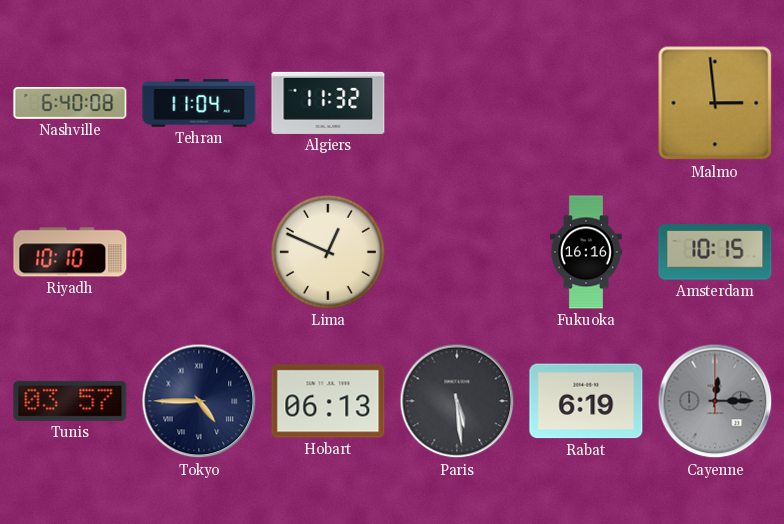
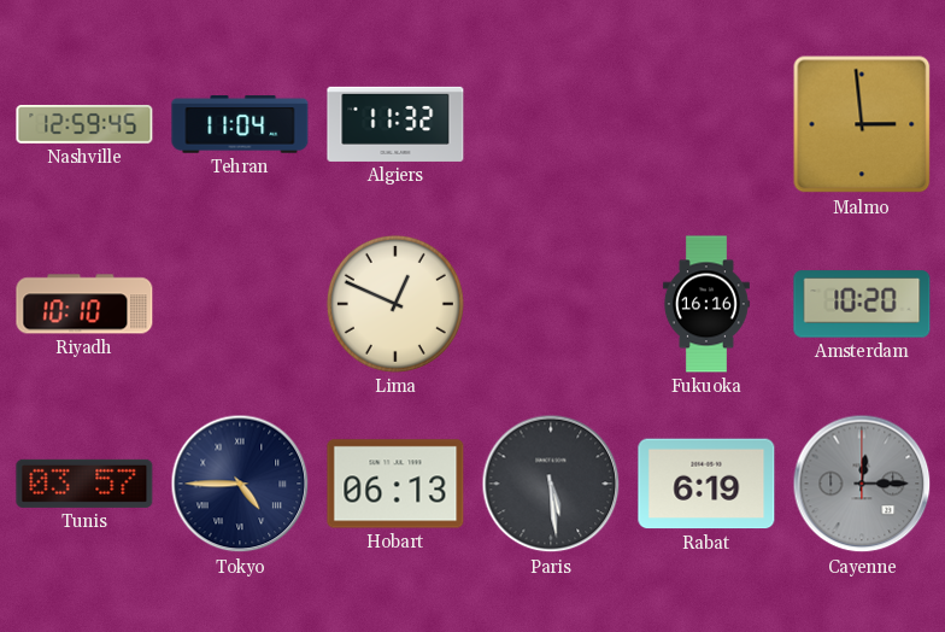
Nashville: 6:40 -> 12:59
Amsterdam: 10:15 -> 10:20
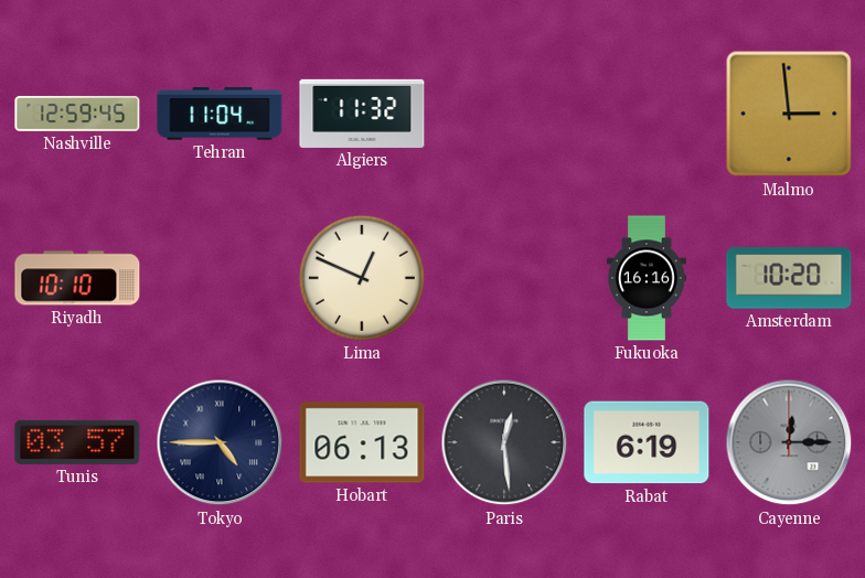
Paris: 5:29 -> 12:29
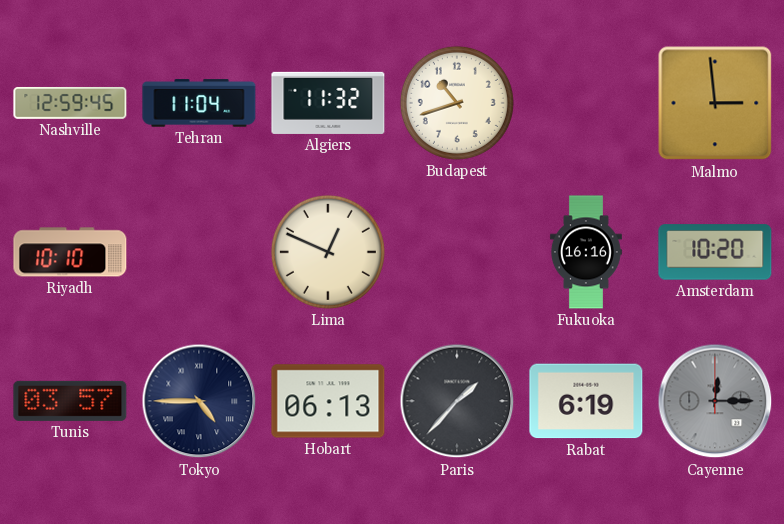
Budapest: none -> 10:42
Paris: 12:29 -> 1:37
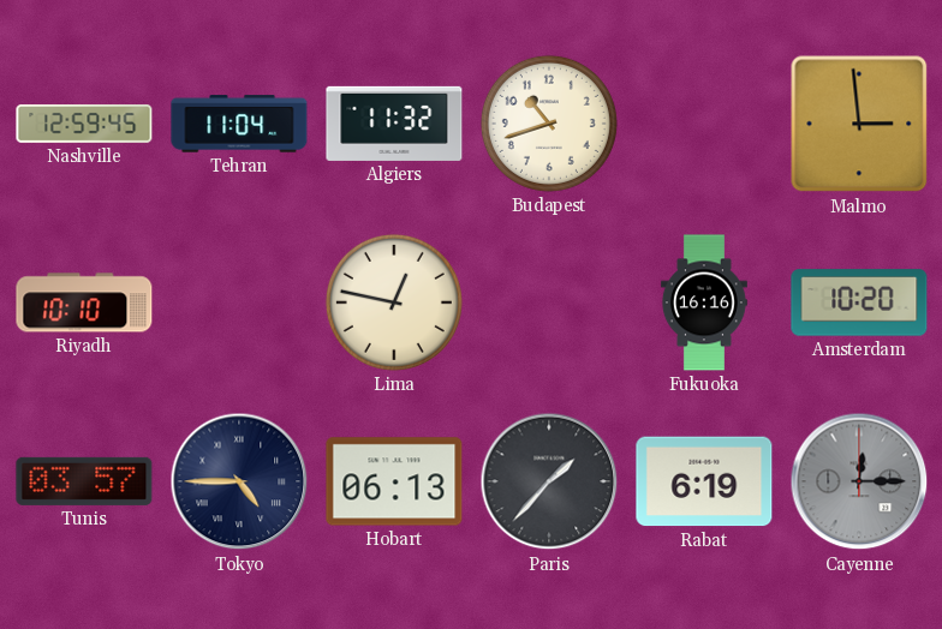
Lima: 12:49 -> 12:47
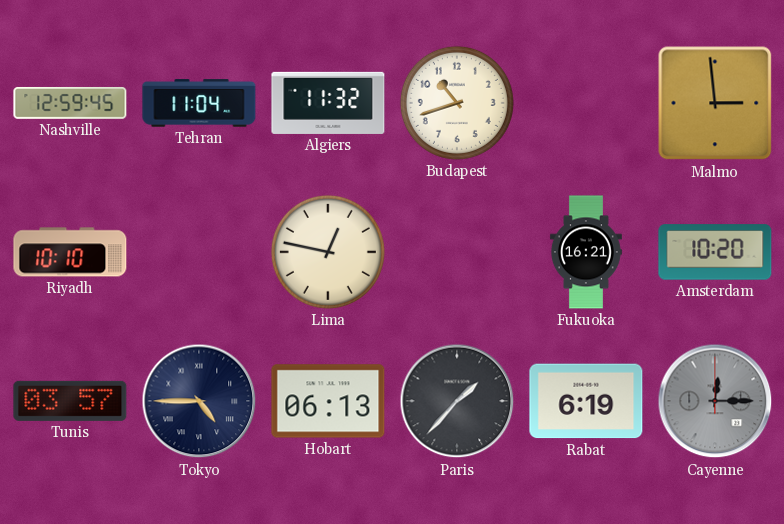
Fukuoka: 16:16 -> 16:21
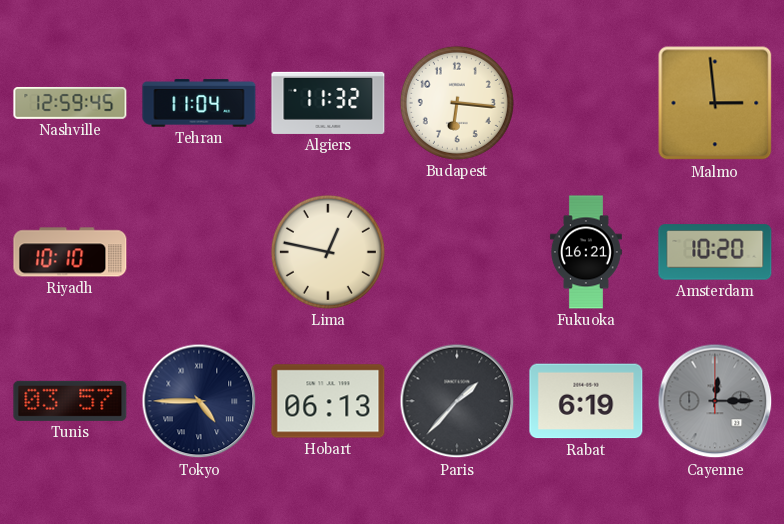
Budapest: 10:42 -> 6:16
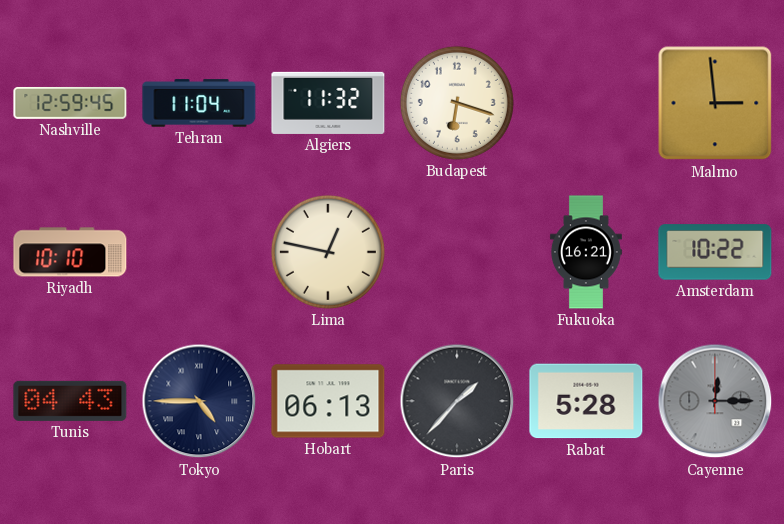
Budapest: 6:16 -> 6:18
Amsterdam: 10:20 -> 10:22
Tunis: 03:57 -> 04:43
Rabat: 6:19 -> 5:28
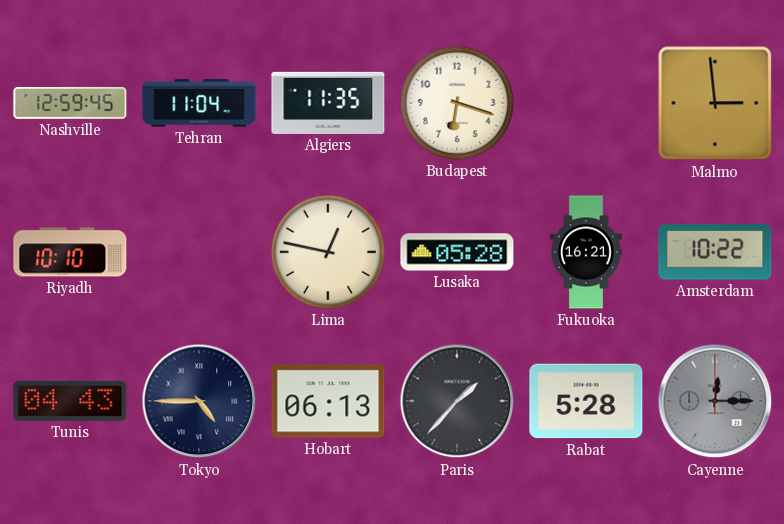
Algiers: 11:32 -> 11:35
Lusaka: none -> 05:28
